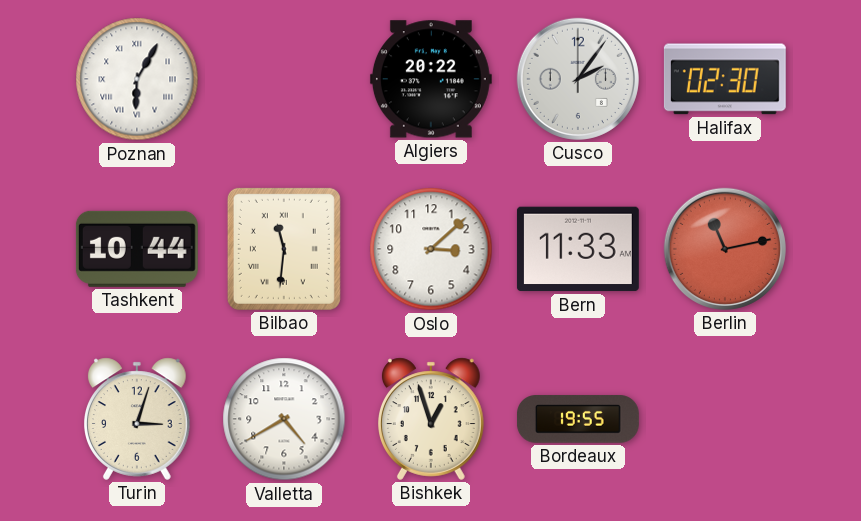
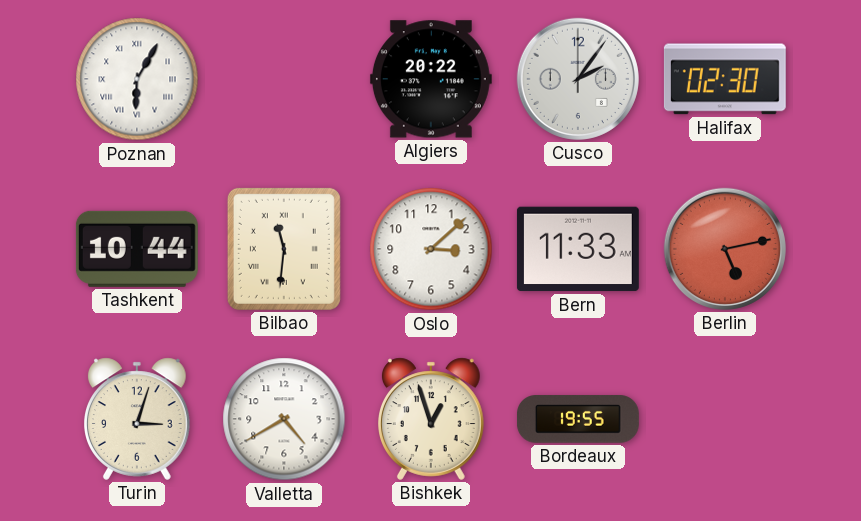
Berlin: 11:13 -> 5:13
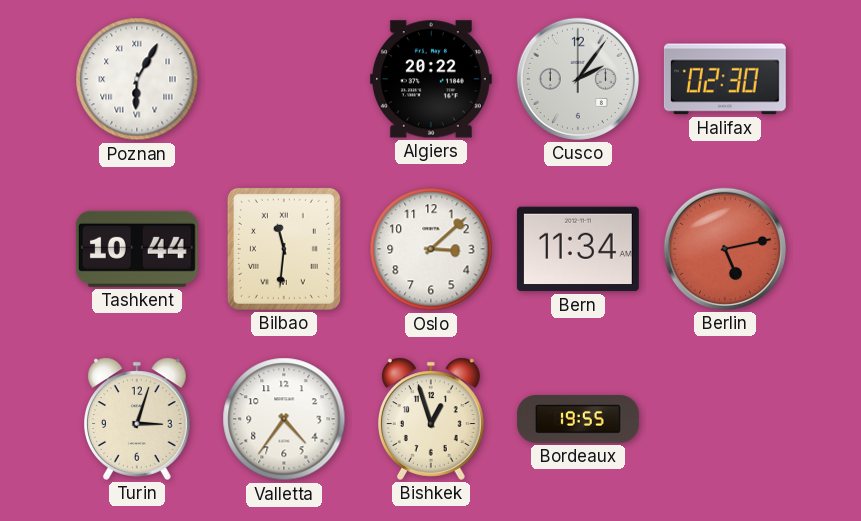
Bern: 11:33 -> 11:34
Valletta: 4:40 -> 4:36
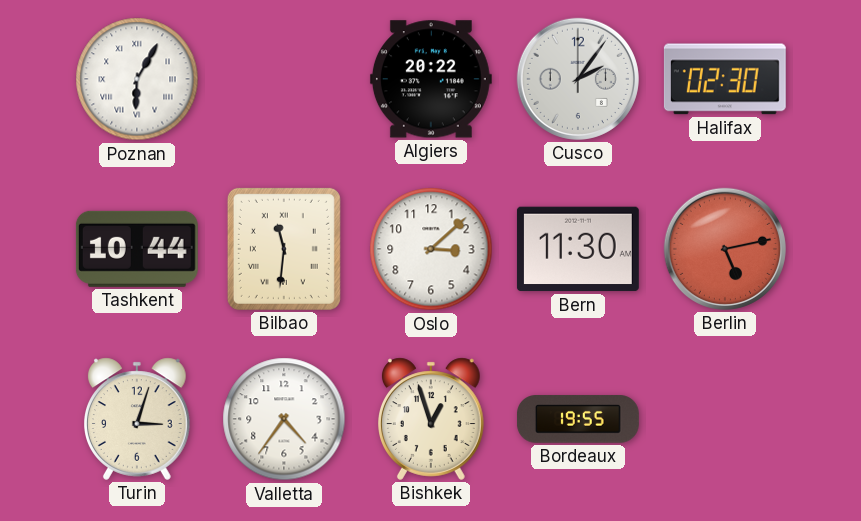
Bern: 11:34 -> 11:30
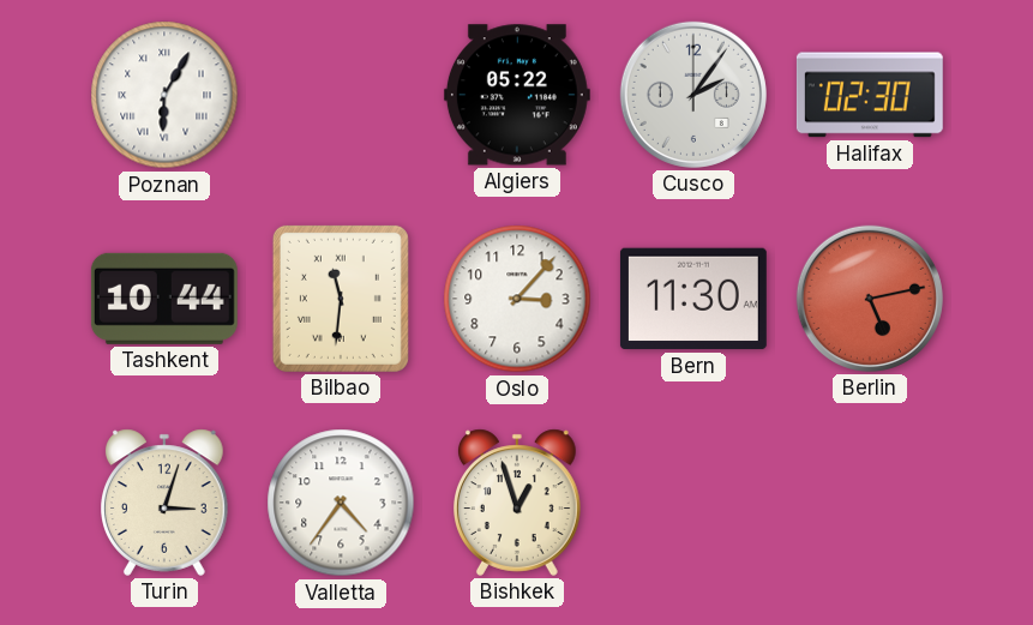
Algiers: 20:22 -> 05:22
Oslo: 3:08 -> 3:07
Bordeaux: 19:55 -> none
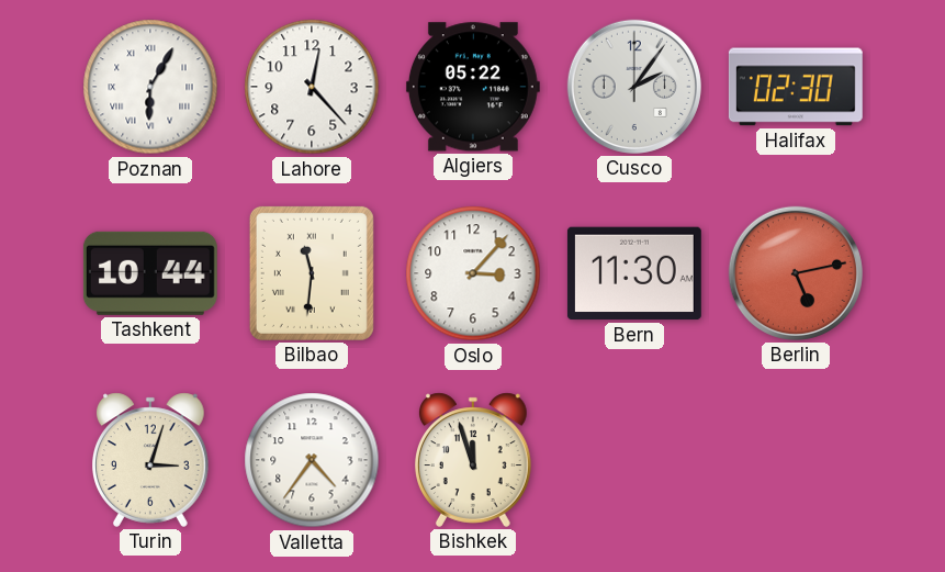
Lahore: none -> 12:23
Bishkek: 12:57 -> 11:57
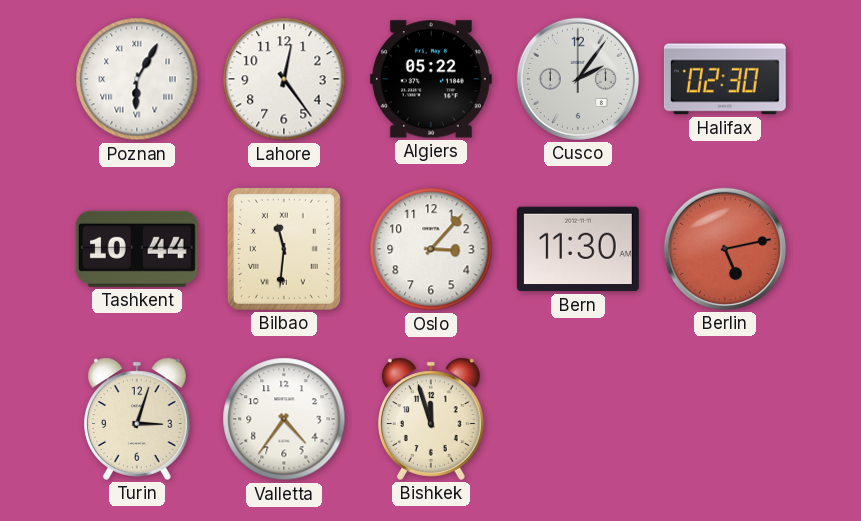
Lahore: 12:23 -> 12:24
